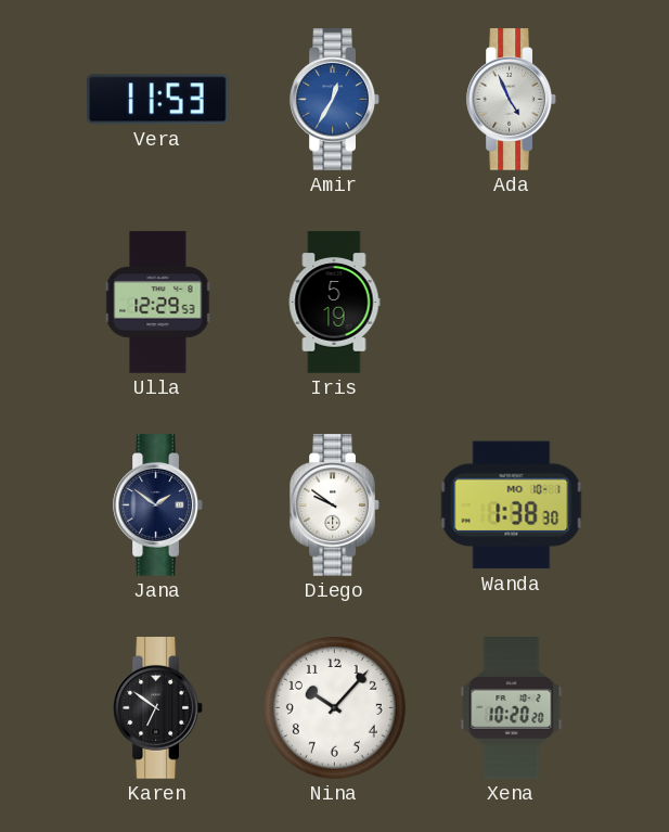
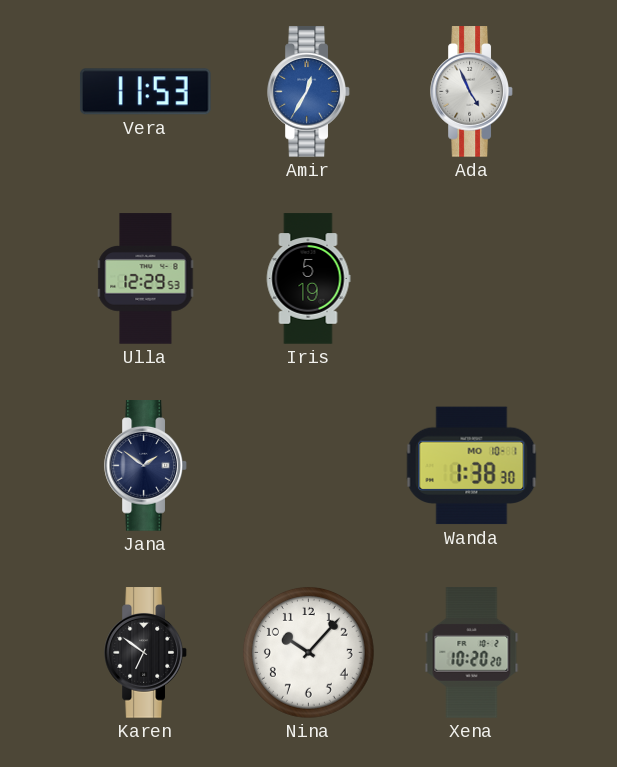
Diego: 9:51 -> none
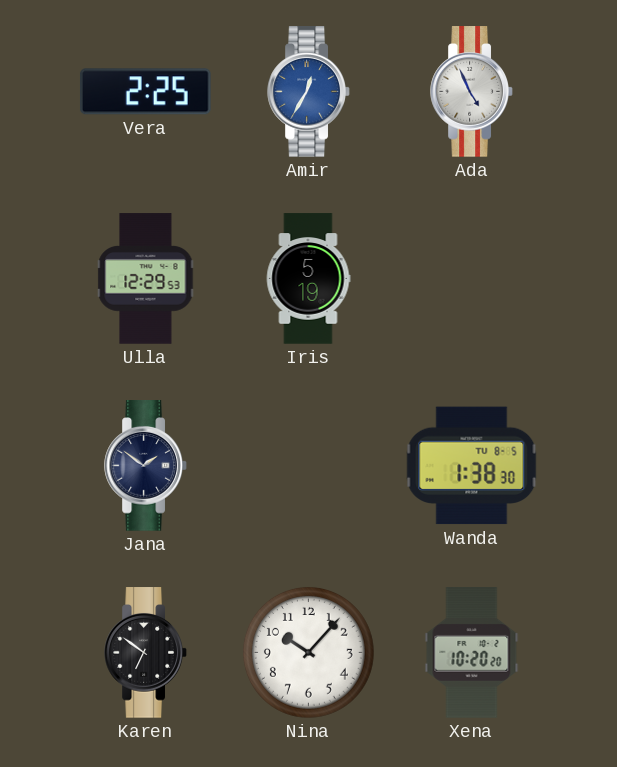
Vera: 11:53 -> 2:25
Wanda date: MO 10-1 -> TU 8-5
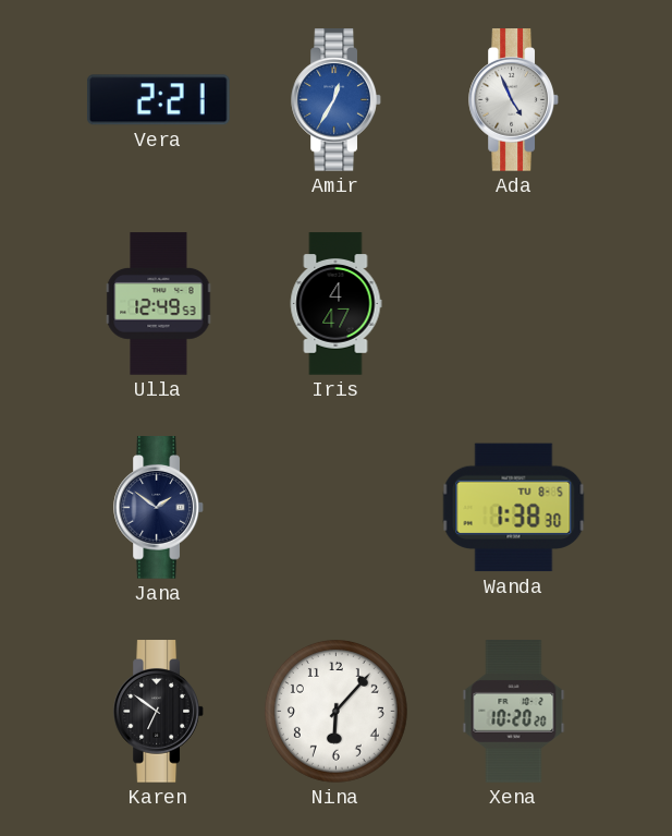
Vera: 2:25 -> 2:21
Ulla: 12:29 -> 12:49
Iris: 5:19 -> 4:47
Nina: 10:07 -> 6:07
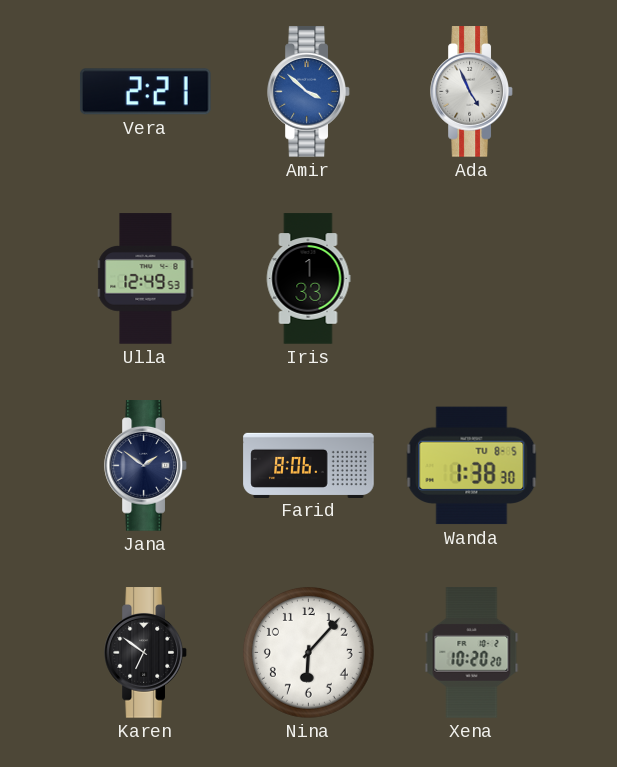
Amir: 12:35 -> 3:52
Iris: 4:47 -> 1:33
Farid: none -> 8:06
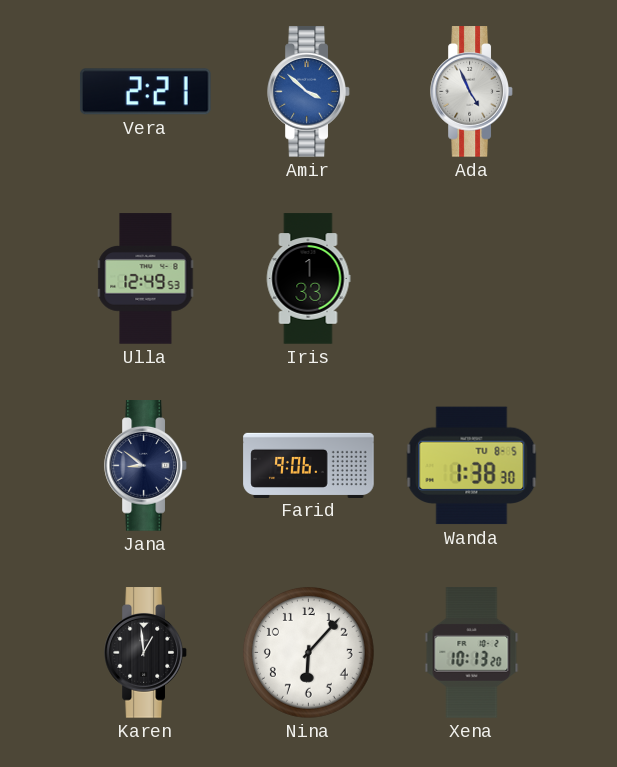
Jana: 1:51 -> 8:51
Farid: 8:06 -> 9:06
Karen: 6:51 -> 12:59
Xena: 10:20 -> 10:13
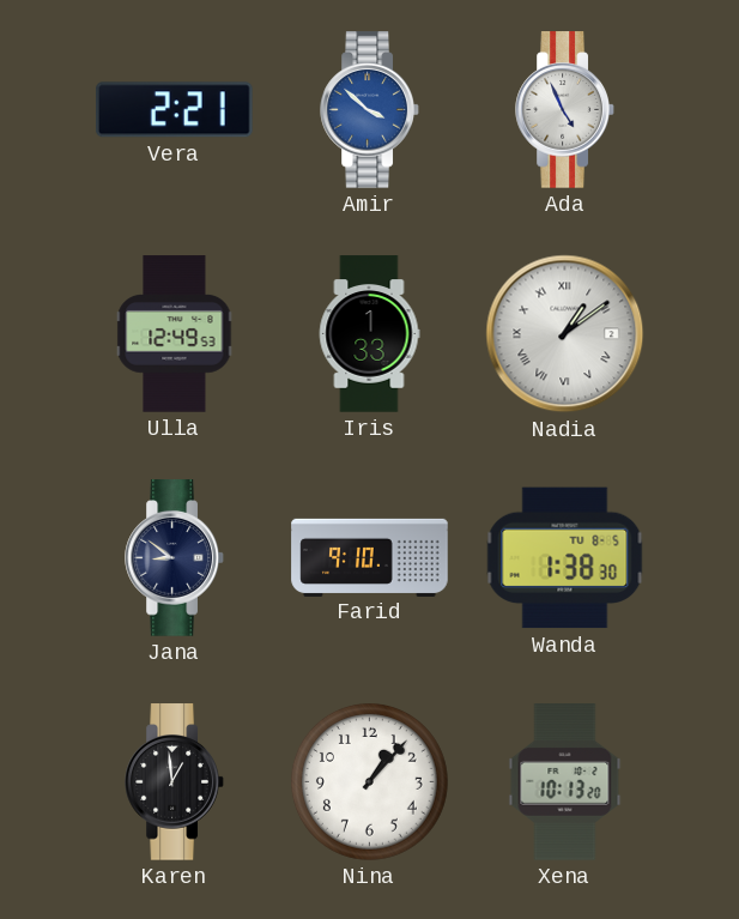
Nadia: none -> 1:09
Farid: 9:06 -> 9:10
Nina: 6:07 -> 1:07
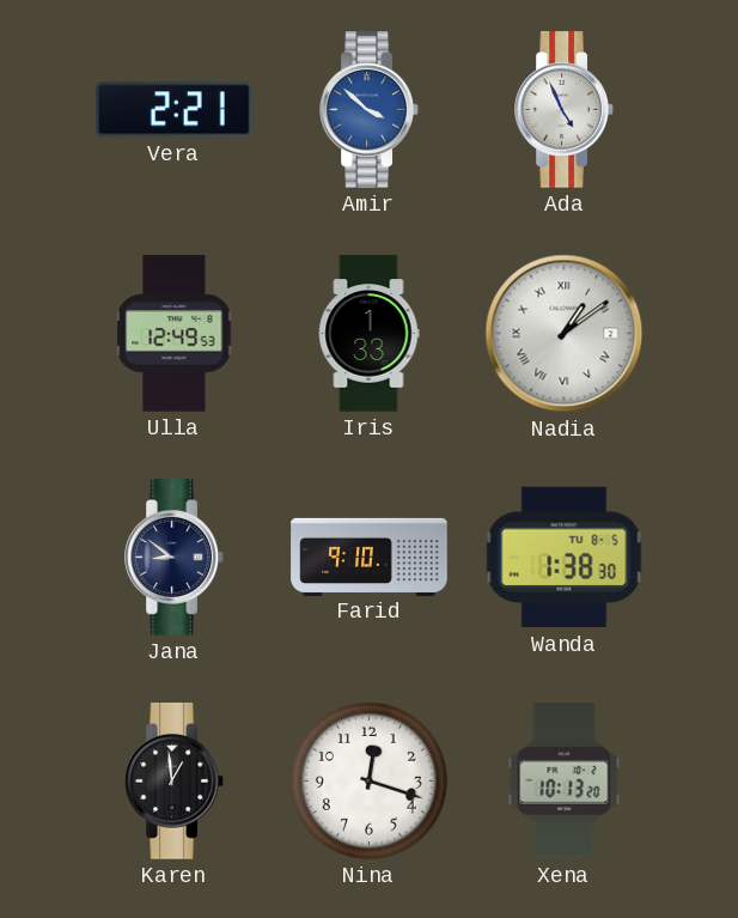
Nina: 1:07 -> 12:18
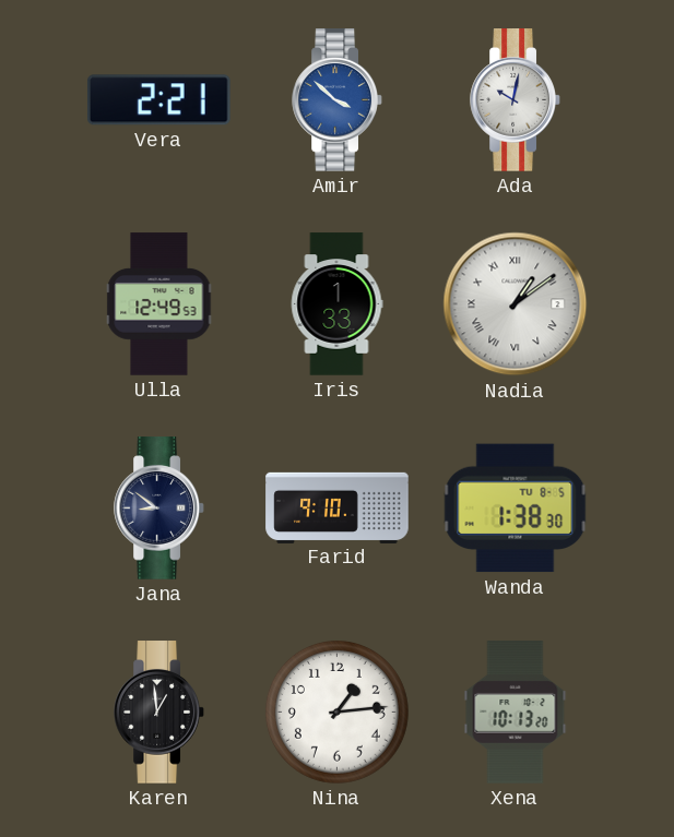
Ada: 4:56 -> 10:02
Nina: 12:18 -> 1:14
